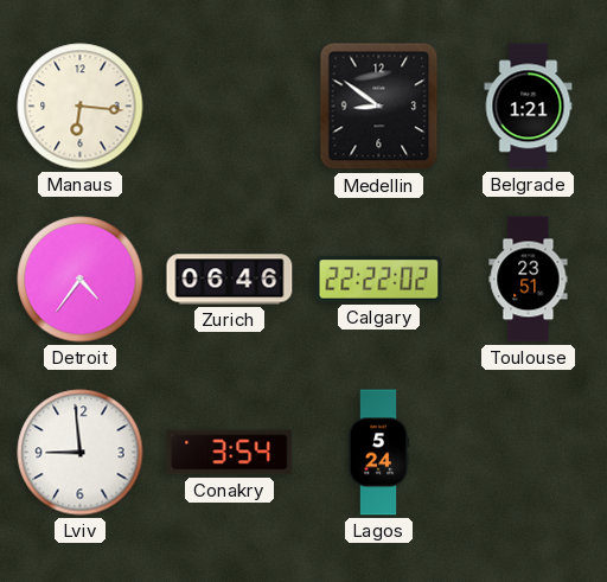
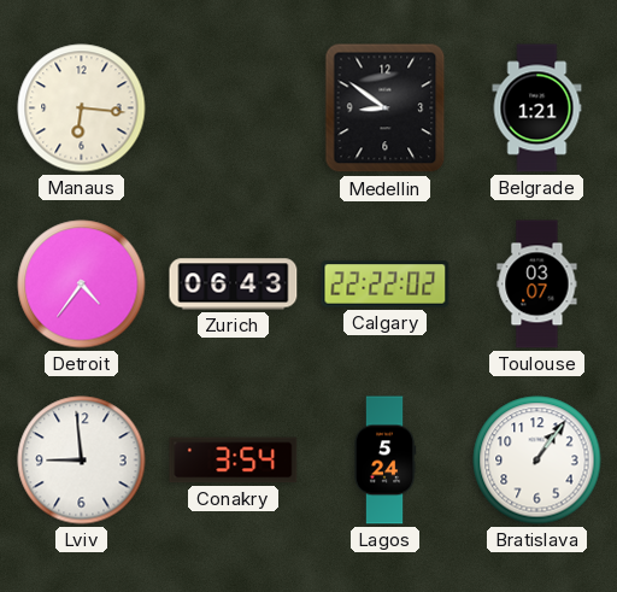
Zurich: 06:46 -> 06:43
Toulouse: 23:51 -> 03:07
Bratislava: none -> 1:06
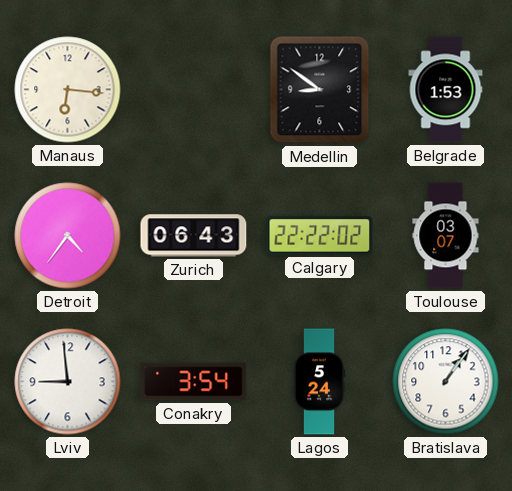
Belgrade: 1:21 -> 1:53
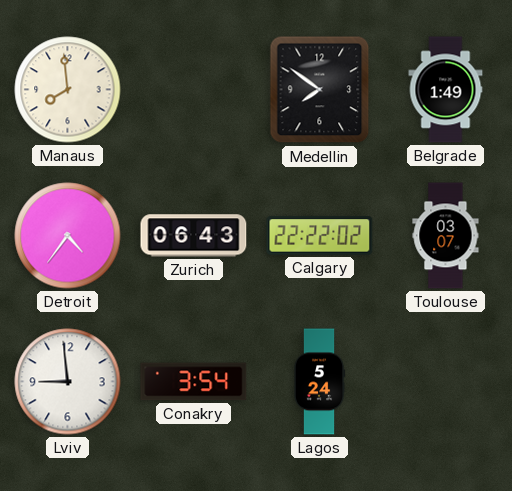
Manaus: 6:16 -> 7:59
Medellin: 8:51 -> 7:51
Belgrade: 1:53 -> 1:49
Bratislava: 1:06 -> none
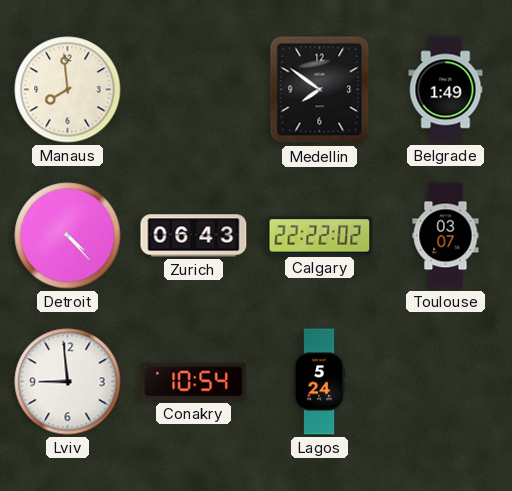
Detroit: 4:36 -> 4:23
Conakry: 3:54 -> 10:54
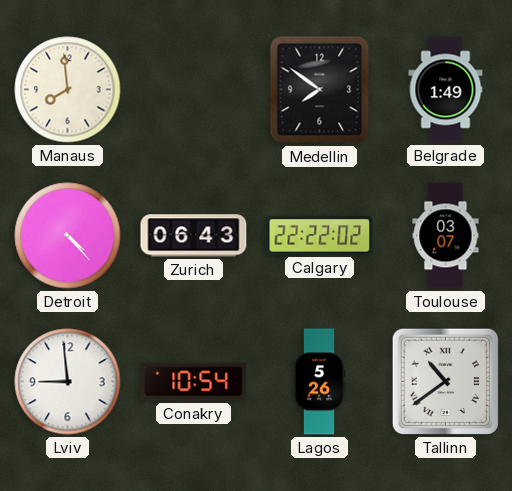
Lagos: 5:24 -> 5:26
Tallinn: none -> 10:39
